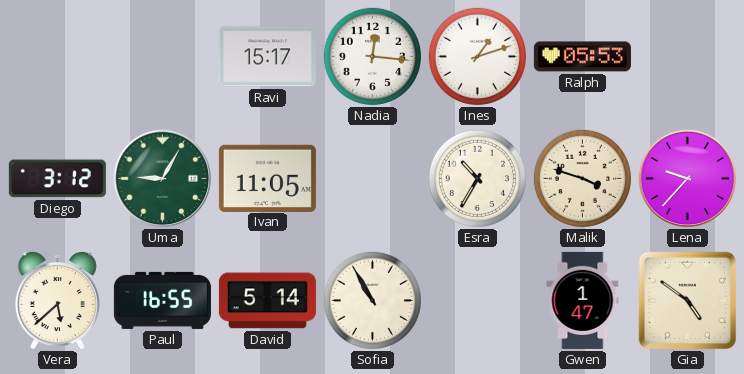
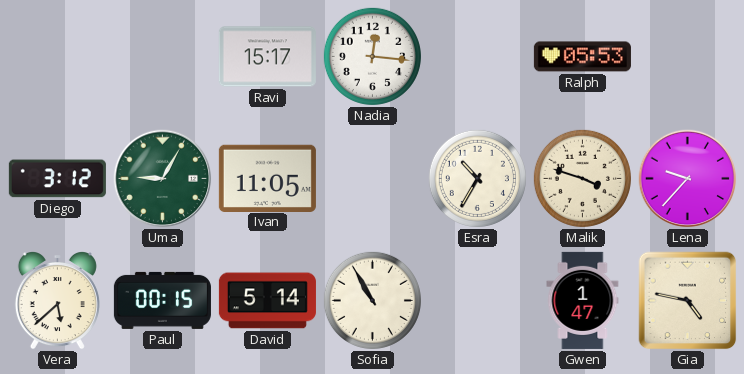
Ines: 1:12 -> none
Paul: 16:55 -> 00:15
Gia: 4:51 -> 4:47
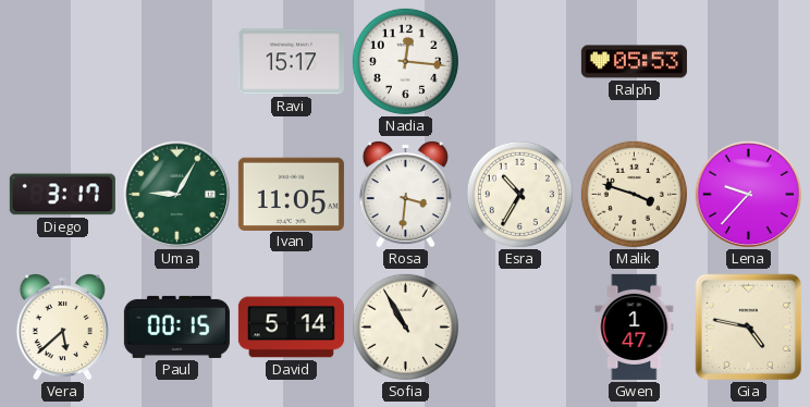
Diego: 3:12 -> 3:17
Rosa: none -> 3:31
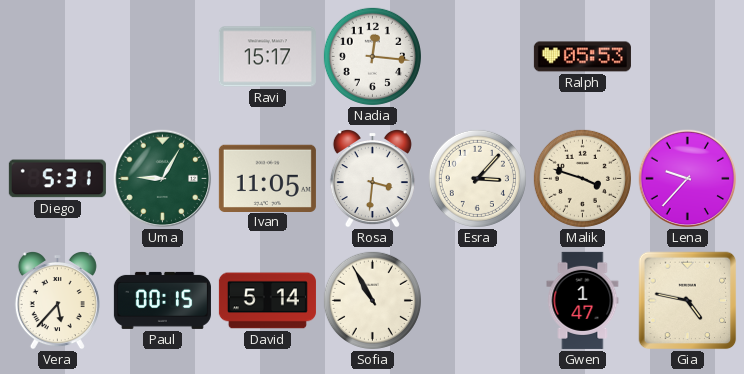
Diego: 3:17 -> 5:31
Esra: 10:35 -> 3:07
Vera: 5:38 -> 5:37
